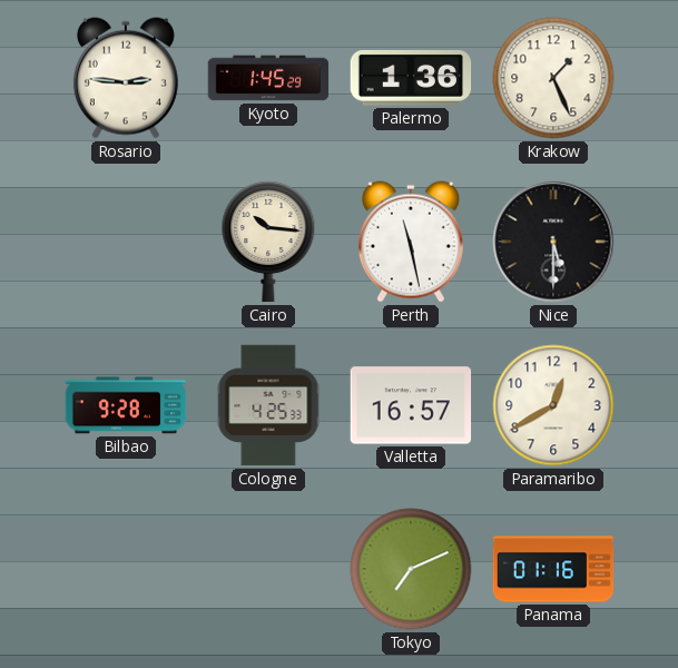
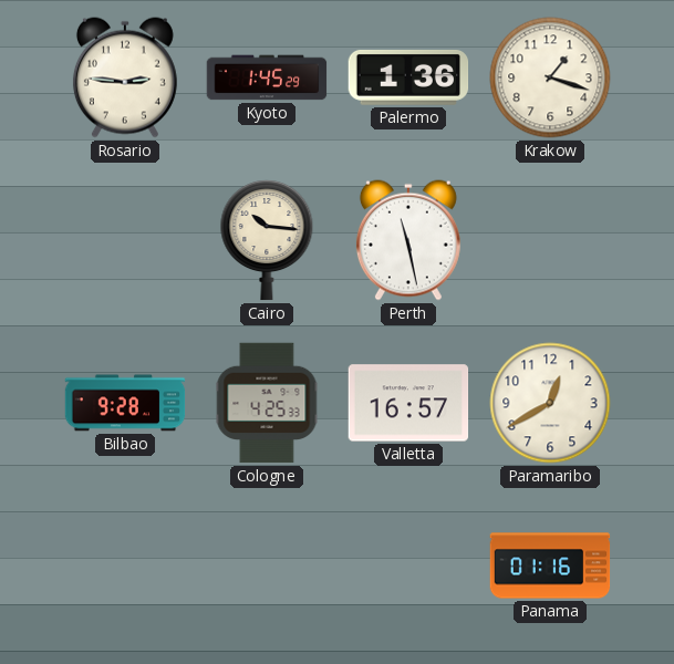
Krakow: 1:26 -> 1:18
Nice: 5:30 -> none
Tokyo: 7:11 -> none
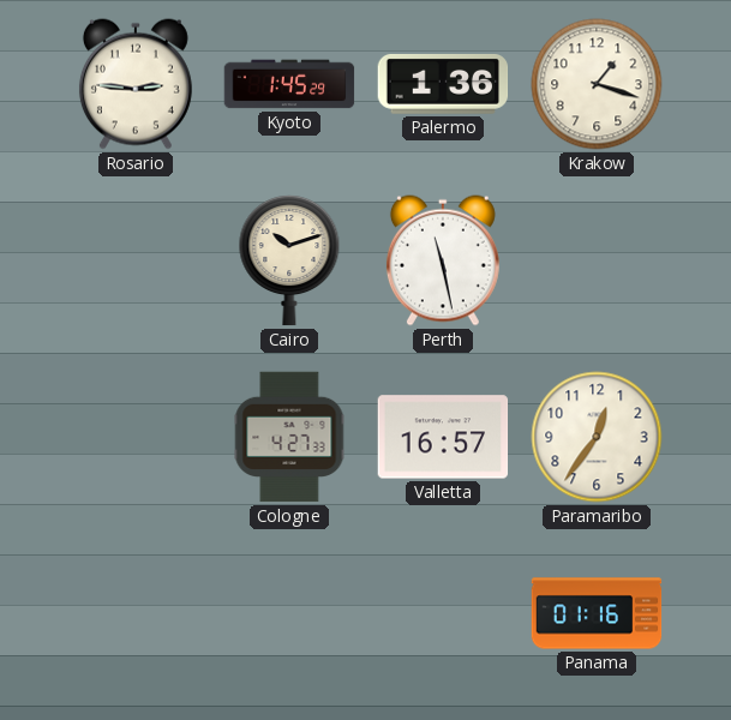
Cairo: 10:16 -> 10:12
Bilbao: 9:28 -> none
Cologne: 4:25 -> 4:27
Paramaribo: 12:40 -> 12:36
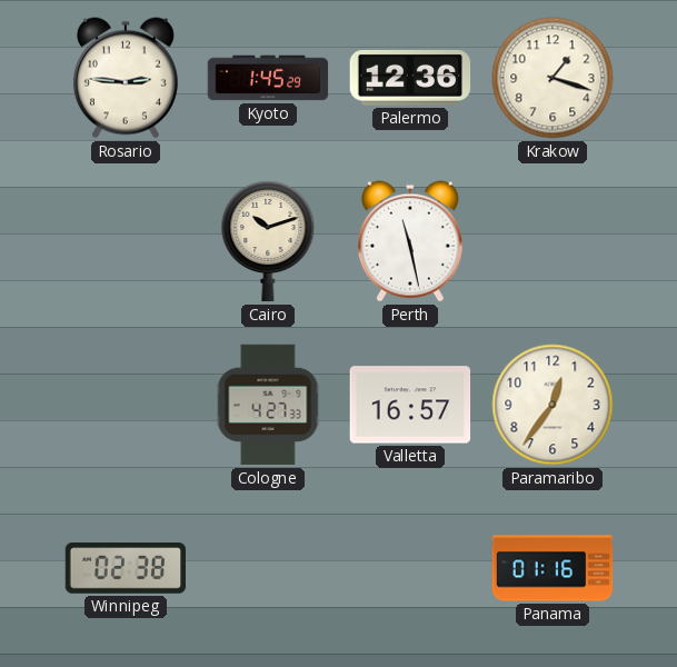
Palermo: 1:36 -> 12:36
Winnipeg: none -> 02:38
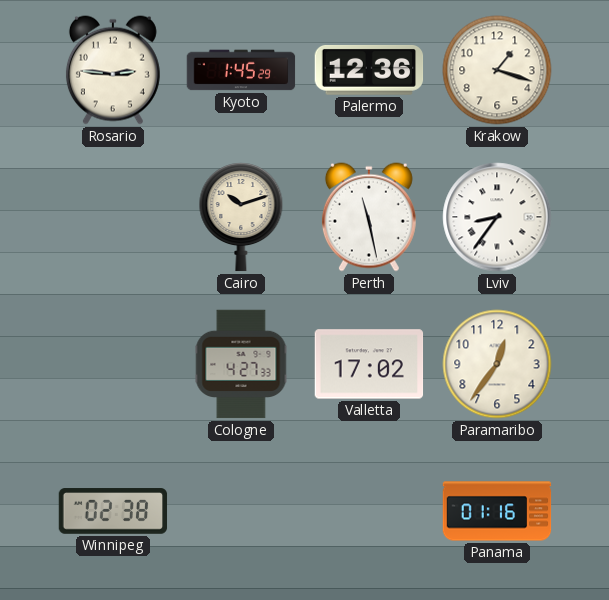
Lviv: none -> 8:36
Valletta: 16:57 -> 17:02
